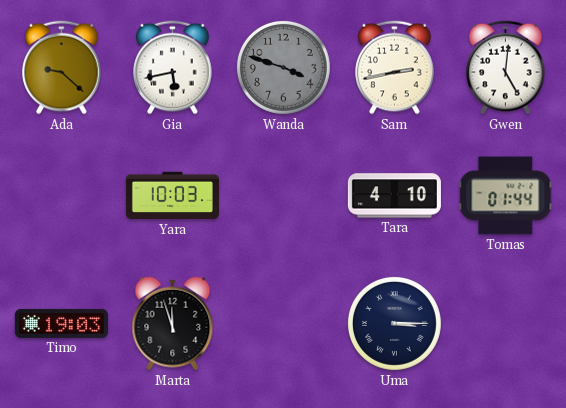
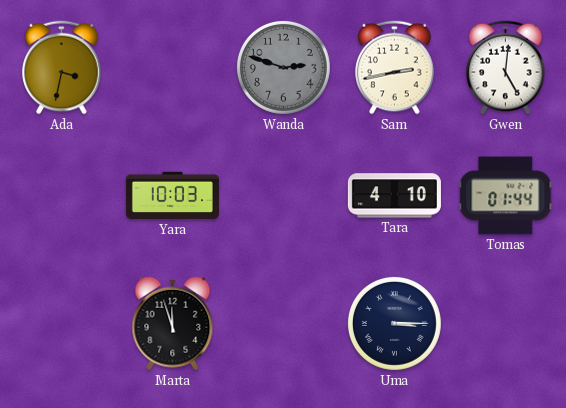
Ada: 9:22 -> 3:32
Gia: 5:43 -> none
Wanda: 3:48 -> 2:48
Timo: 19:03 -> none
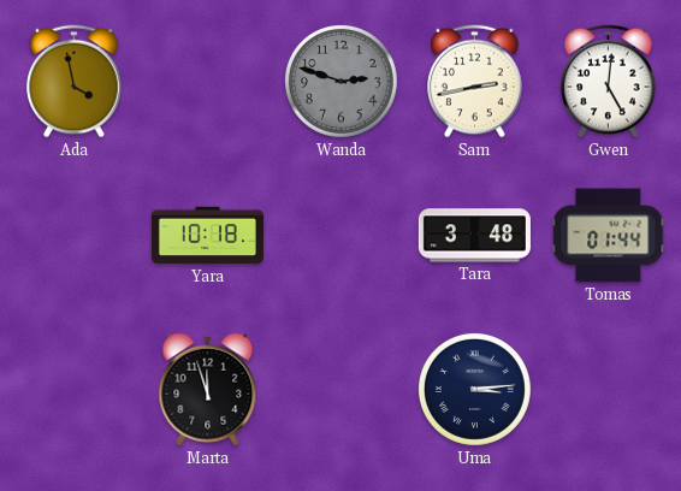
Ada: 3:32 -> 3:58
Yara: 10:03 -> 10:18
Tara: 4:10 -> 3:48
Uma: 3:15 -> 3:14
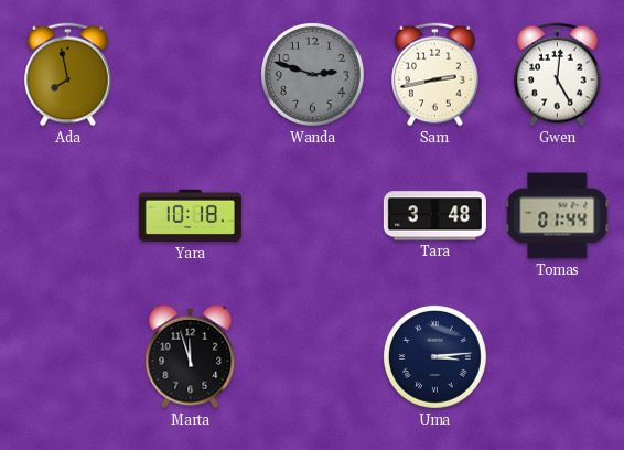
Ada: 3:58 -> 7:58
